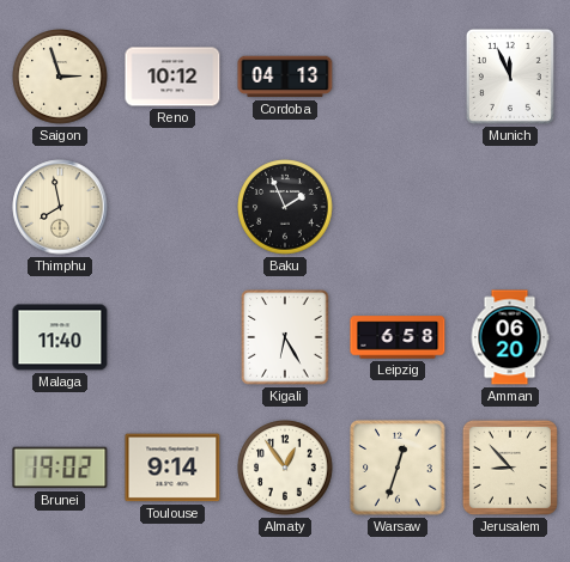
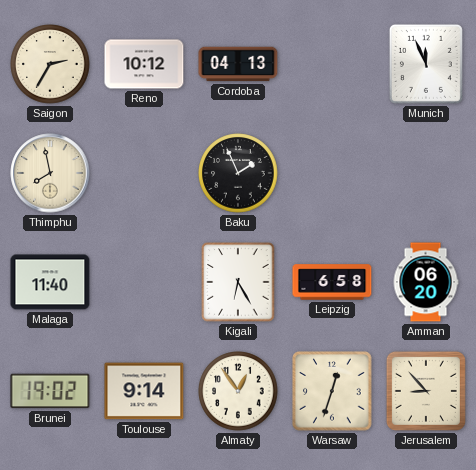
Saigon: 2:57 -> 2:35
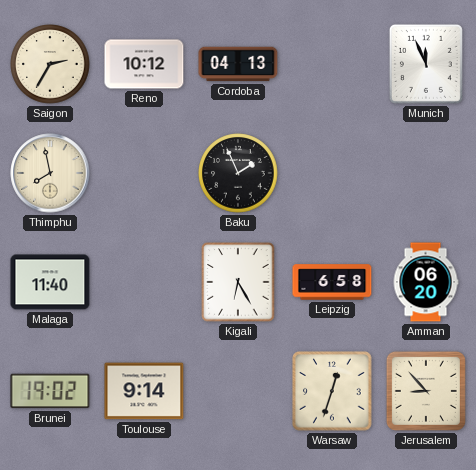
Almaty: 12:54 -> none
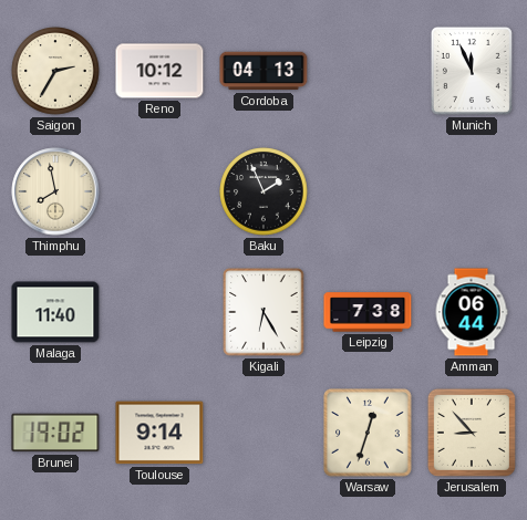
Leipzig: 6:58 -> 7:38
Amman: 06:20 -> 06:44
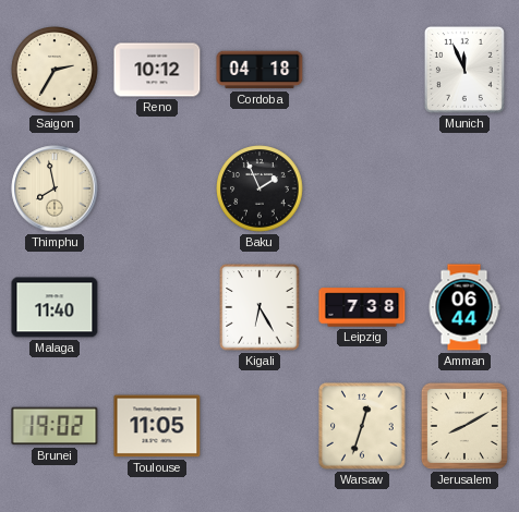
Cordoba: 04:13 -> 04:18
Toulouse: 9:14 -> 11:05
Jerusalem: 8:53 -> 8:10
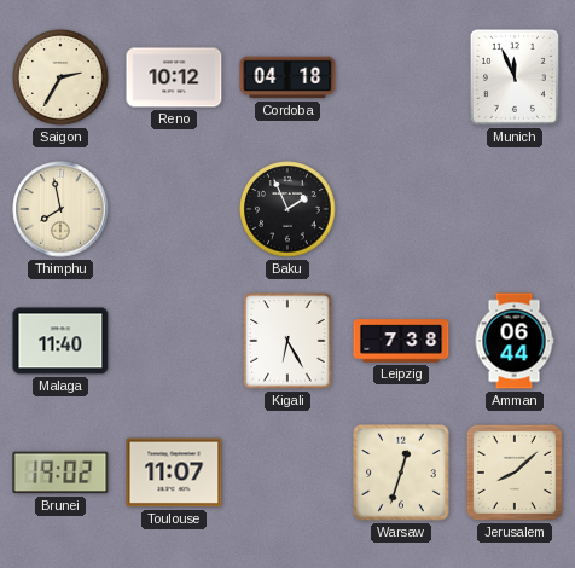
Toulouse: 11:05 -> 11:07
Jerusalem: 8:10 -> 8:08
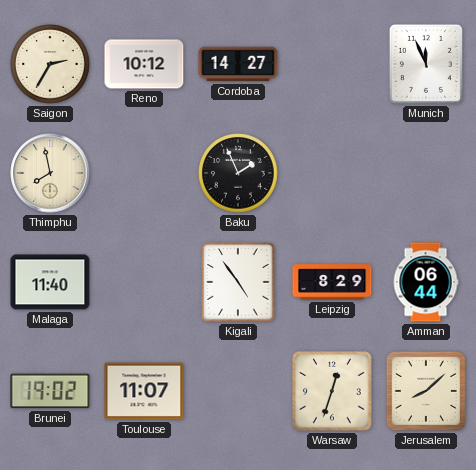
Cordoba: 04:18 -> 14:27
Kigali: 6:25 -> 4:54
Leipzig: 7:38 -> 8:29
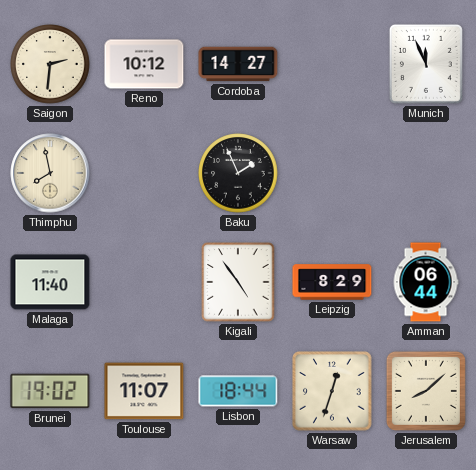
Saigon: 2:35 -> 2:31
Lisbon: none -> 18:44
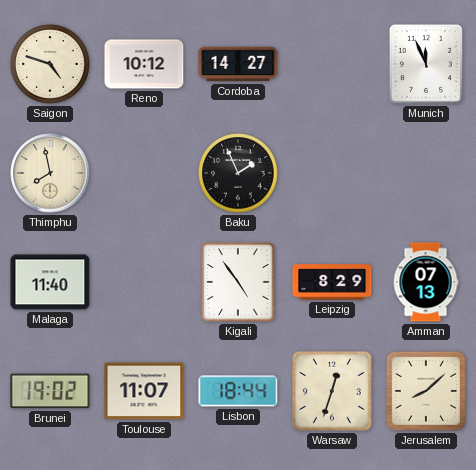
Saigon: 2:31 -> 4:48
Amman: 06:44 -> 07:13
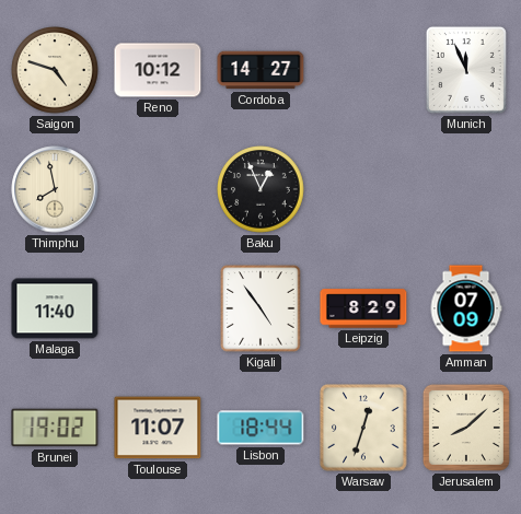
Baku: 1:56 -> 12:56
Amman: 07:13 -> 07:09
